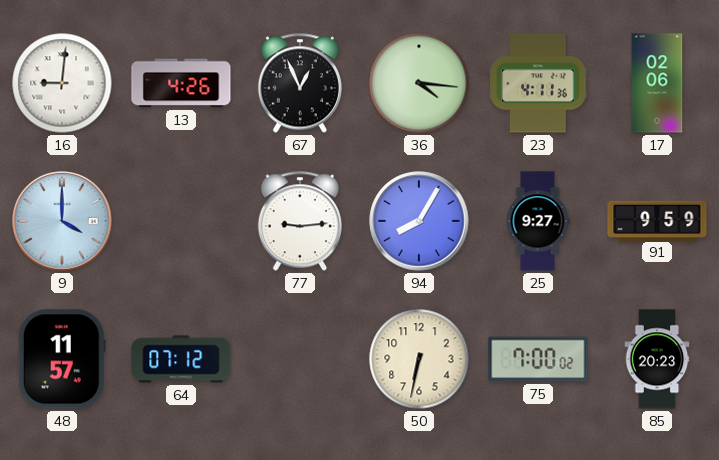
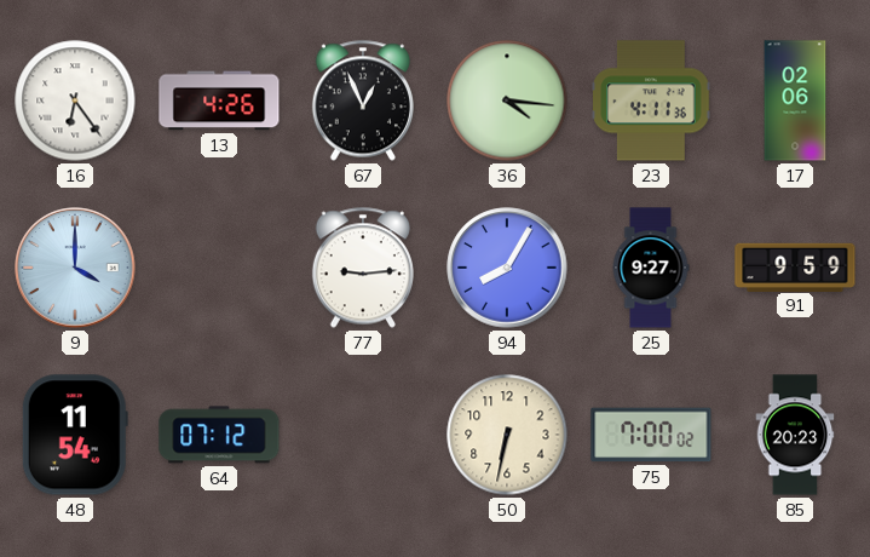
16: 9:01 -> 6:24
48: 11:57 -> 11:54
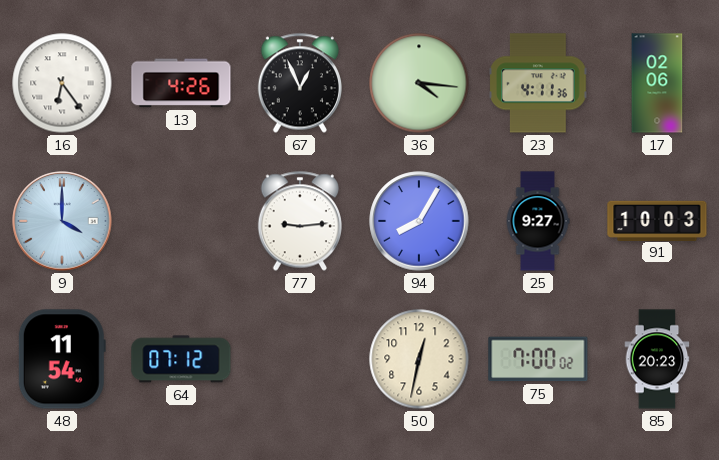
91: 9:59 -> 10:03
50: 6:32 -> 12:32
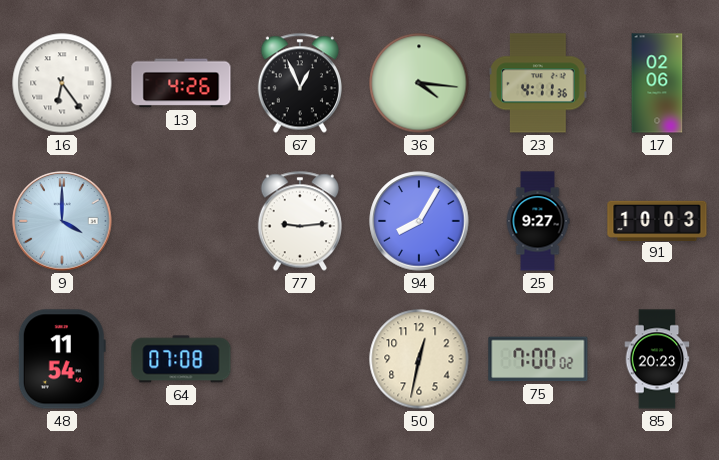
64: 07:12 -> 07:08
